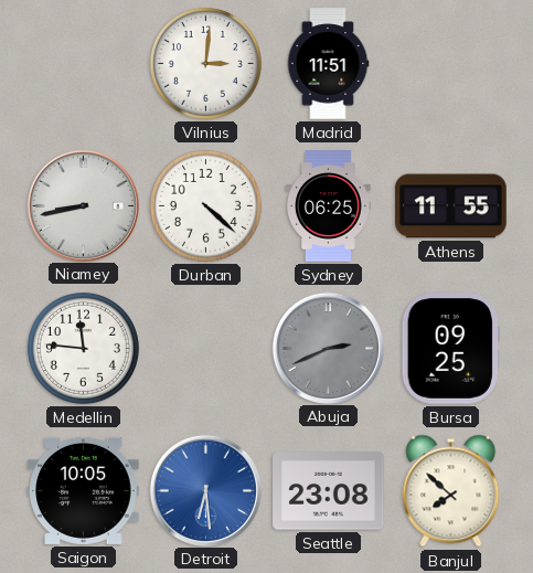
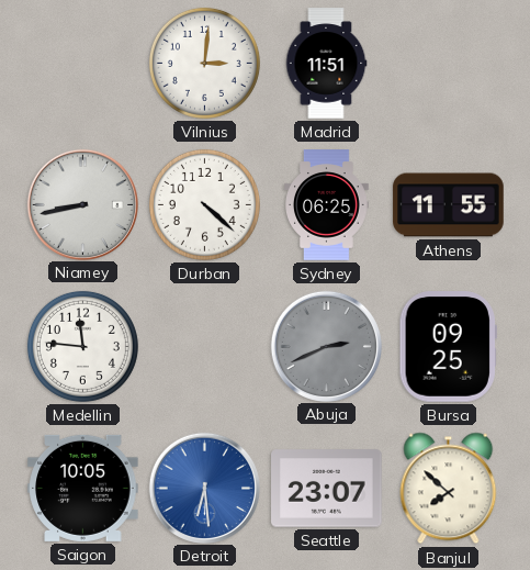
Seattle: 23:08 -> 23:07
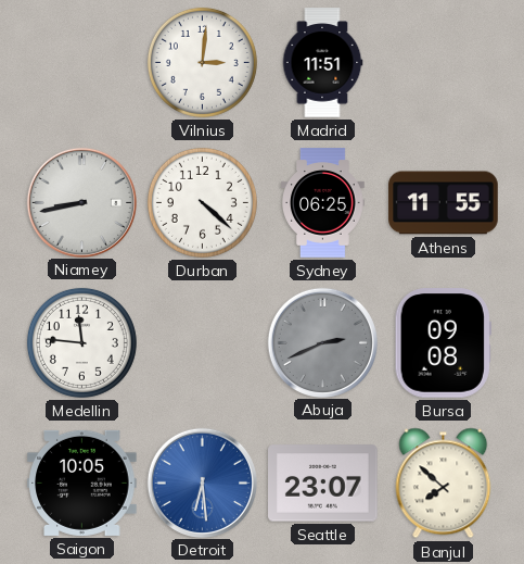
Bursa: 09:25 -> 09:08
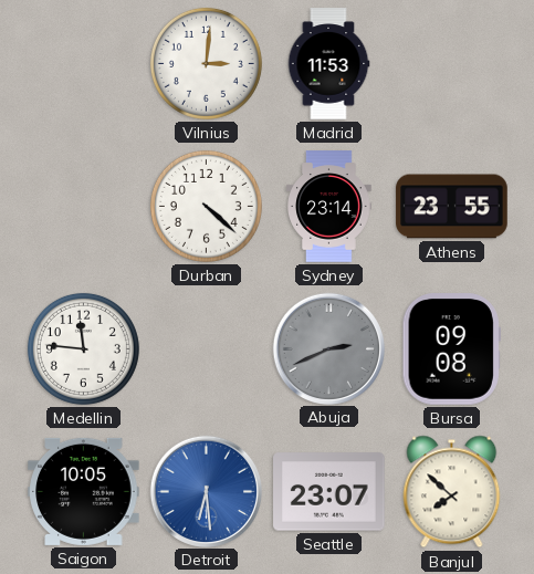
Madrid: 11:51 -> 11:53
Niamey: 8:43 -> none
Sydney: 06:25 -> 23:14
Athens: 11:55 -> 23:55
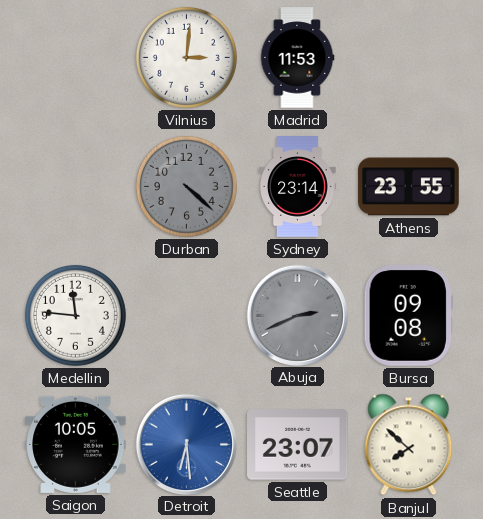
Durban dial: white -> grey
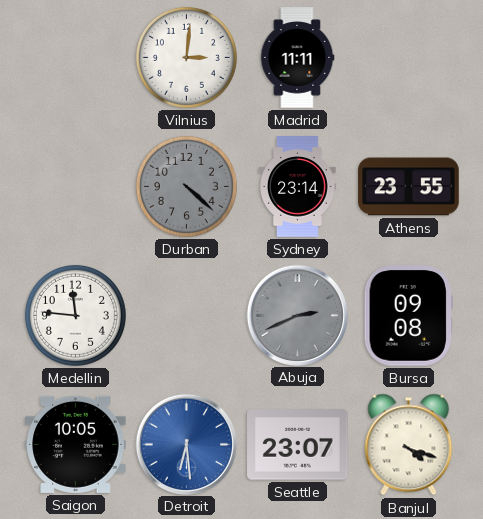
Madrid: 11:53 -> 11:11
Banjul: 7:52 -> 4:18
